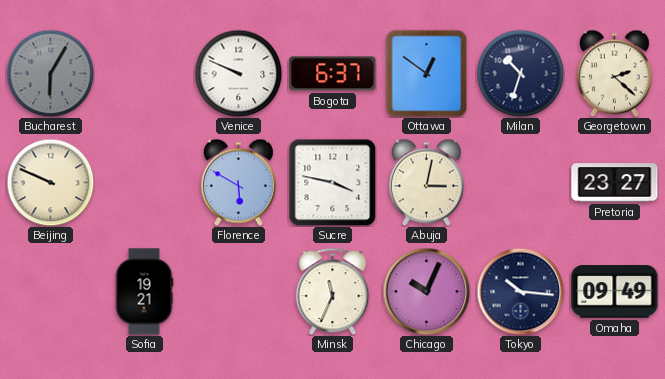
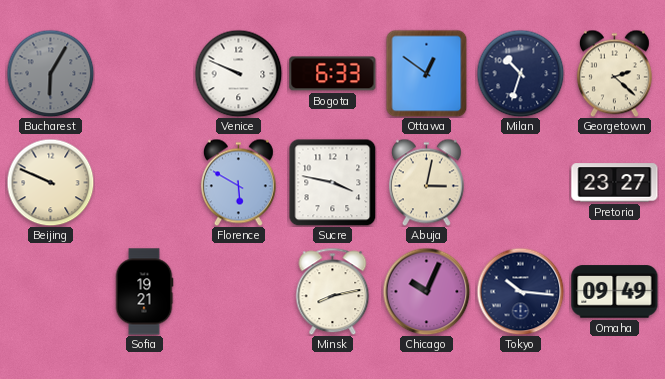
Bogota: 6:37 -> 6:33
Minsk: 11:34 -> 8:13
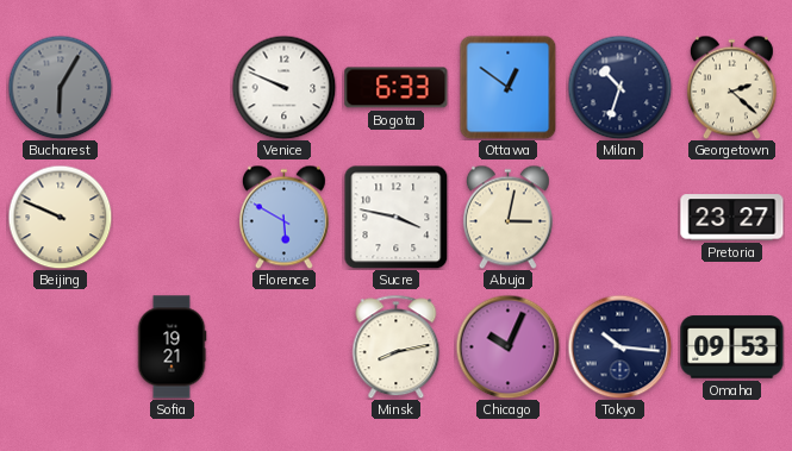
Omaha: 09:49 -> 09:53
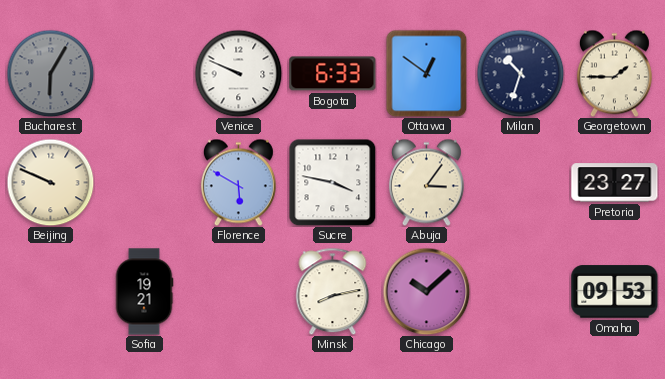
Georgetown: 2:22 -> 1:45
Abuja: 3:02 -> 3:06
Chicago: 10:04 -> 10:08
Tokyo: 10:16 -> none
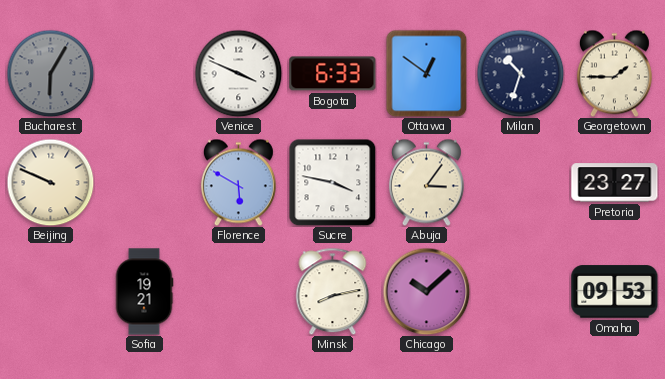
Venice: 9:49 -> 3:49
